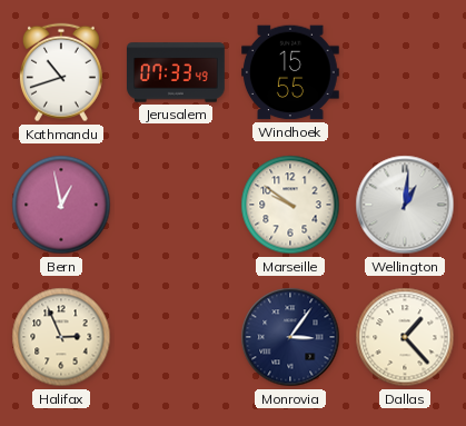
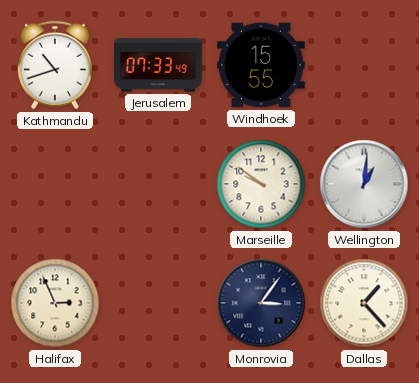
Bern: 12:58 -> none
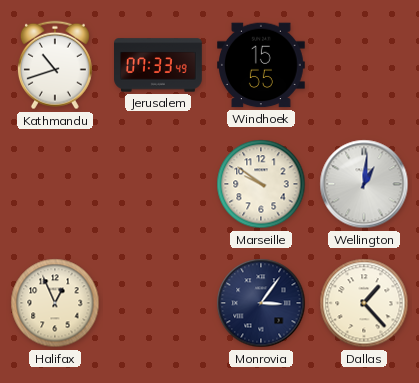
Halifax: 2:56 -> 12:56
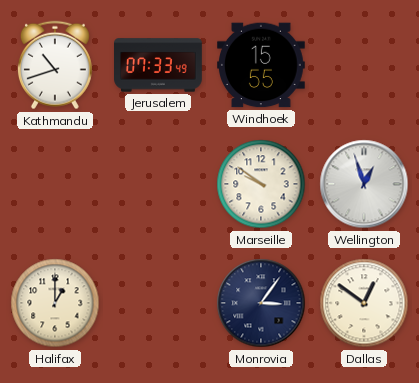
Wellington: 1:01 -> 12:57
Halifax: 12:56 -> 1:00
Dallas: 1:23 -> 12:51
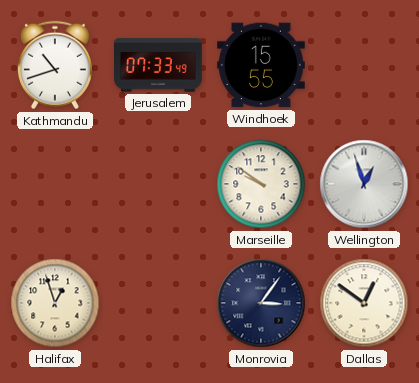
Halifax: 1:00 -> 12:57
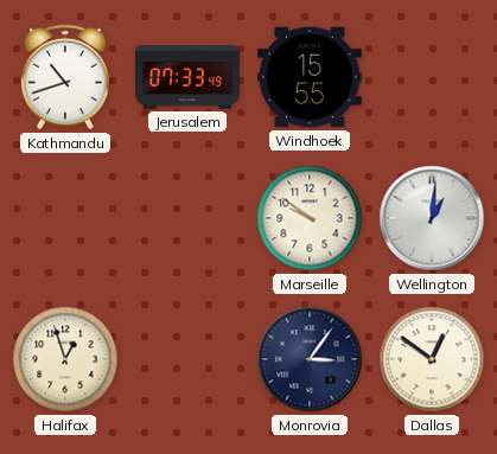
Wellington: 12:57 -> 1:01
